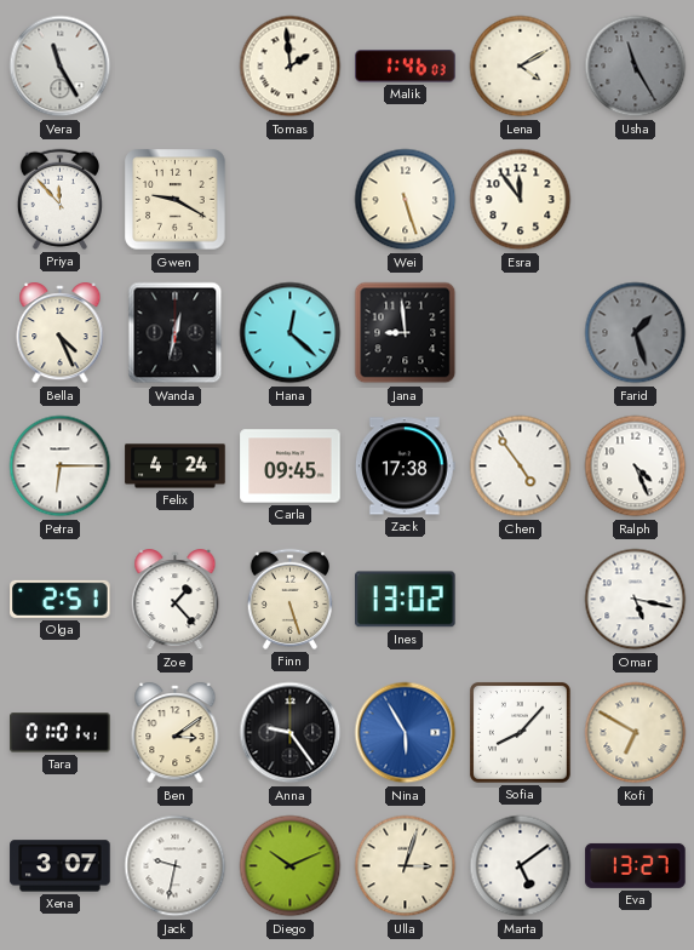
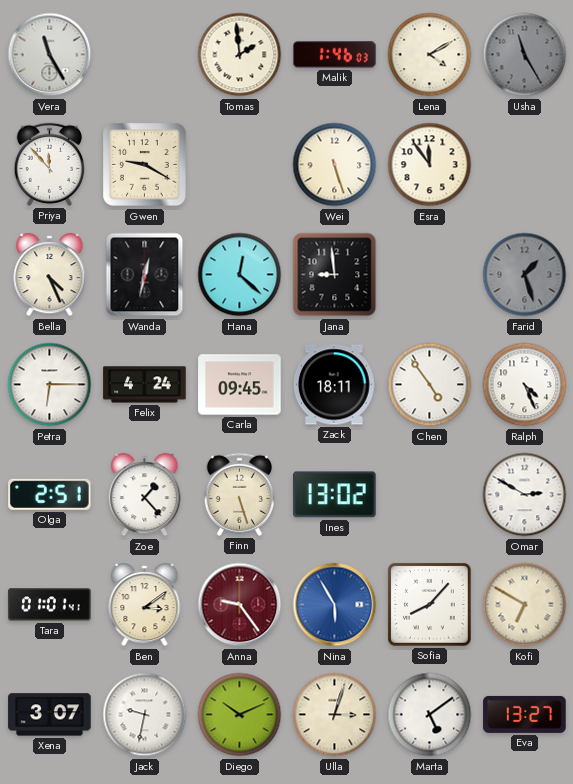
Zack: 17:38 -> 18:11
Omar: 5:17 -> 2:50
Anna dial: black -> burgundy
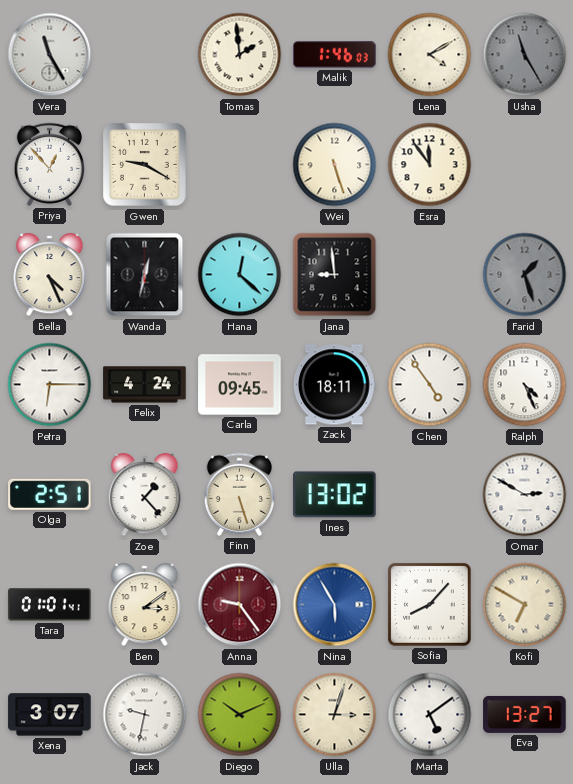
Priya: 11:53 -> 12:53
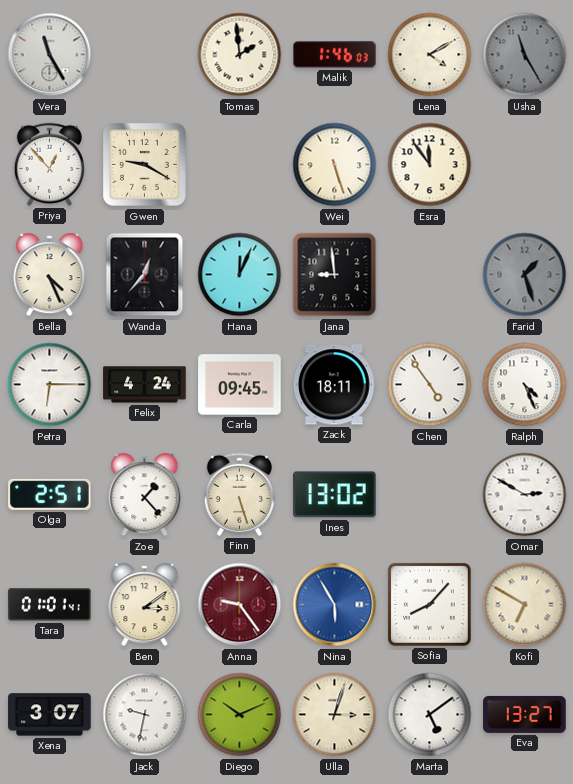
Wanda: 12:32 -> 12:37
Hana: 12:22 -> 12:04
